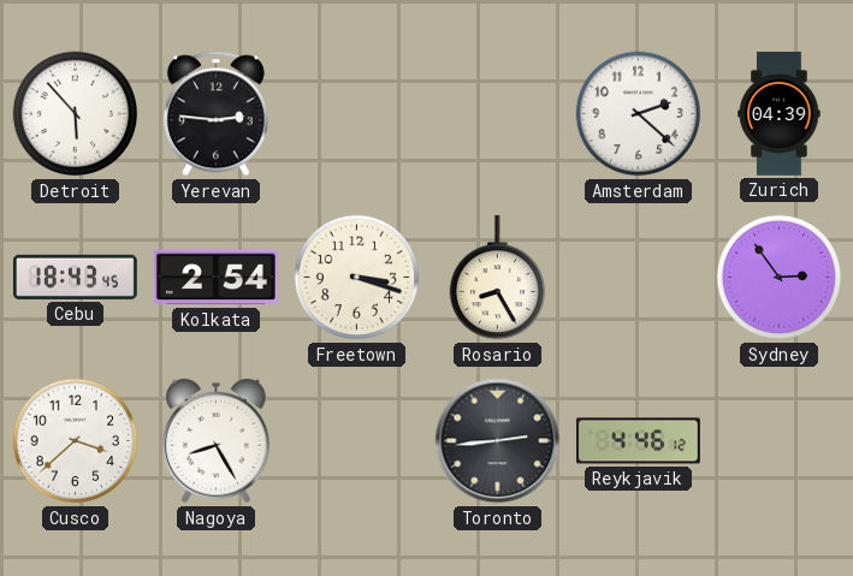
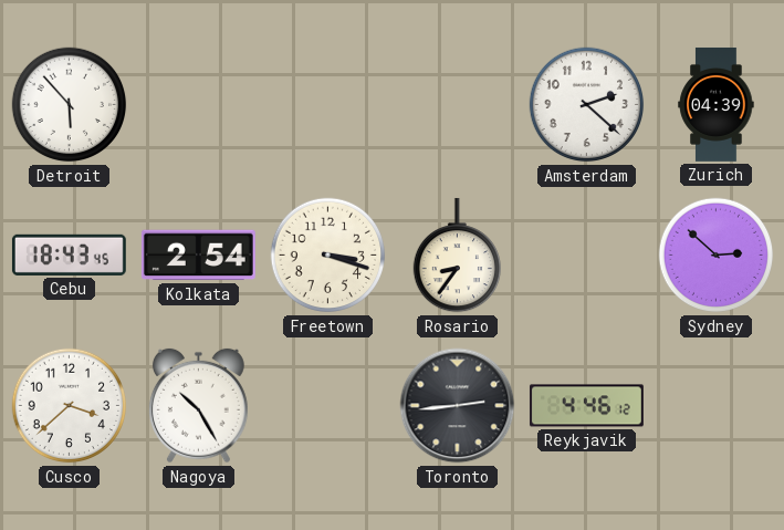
Yerevan: 2:46 -> none
Rosario: 8:25 -> 8:36
Sydney: 2:54 -> 2:52
Nagoya: 8:25 -> 10:25
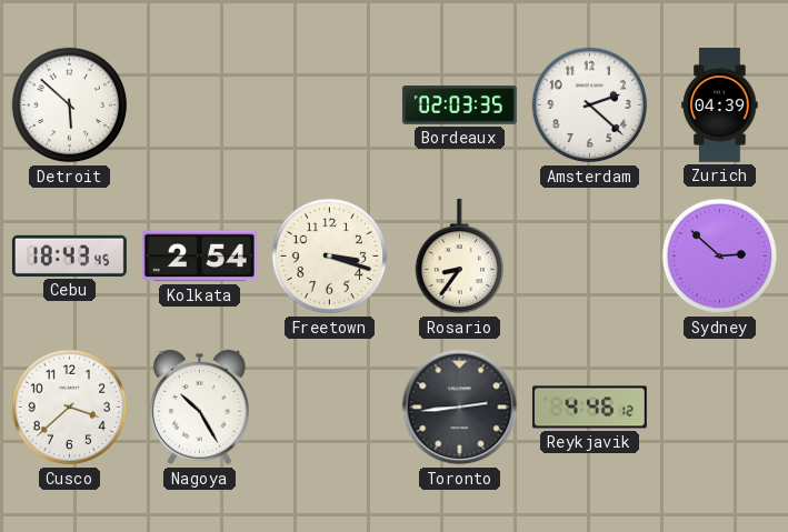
Detroit: 5:53 -> 5:52
Bordeaux: none -> 02:03
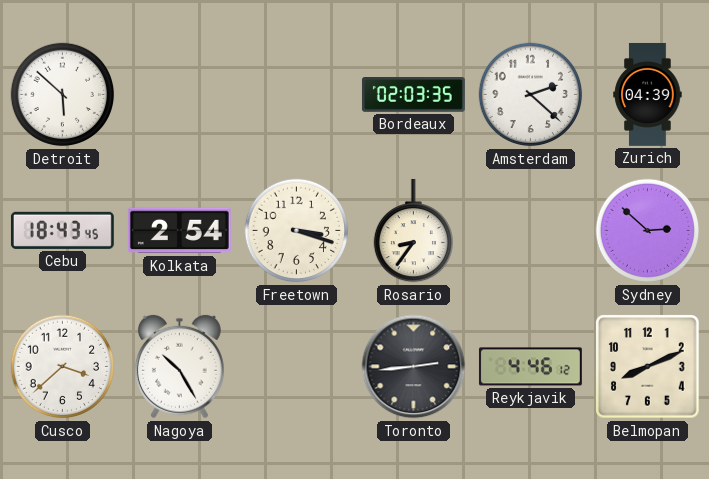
Belmopan: none -> 8:11
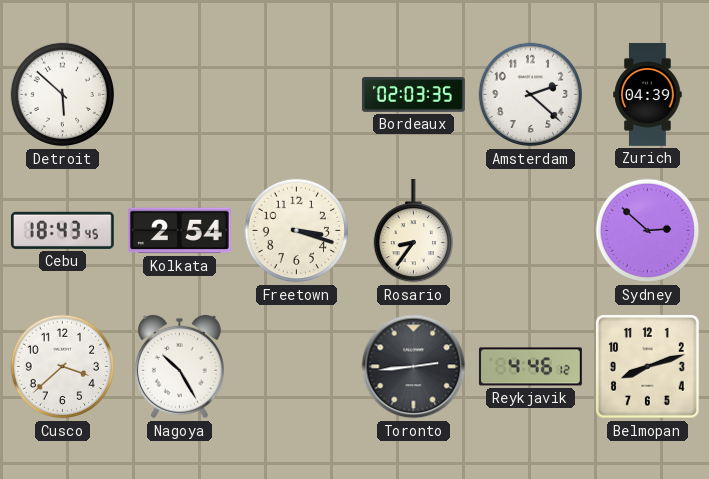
Belmopan: 8:11 -> 8:12
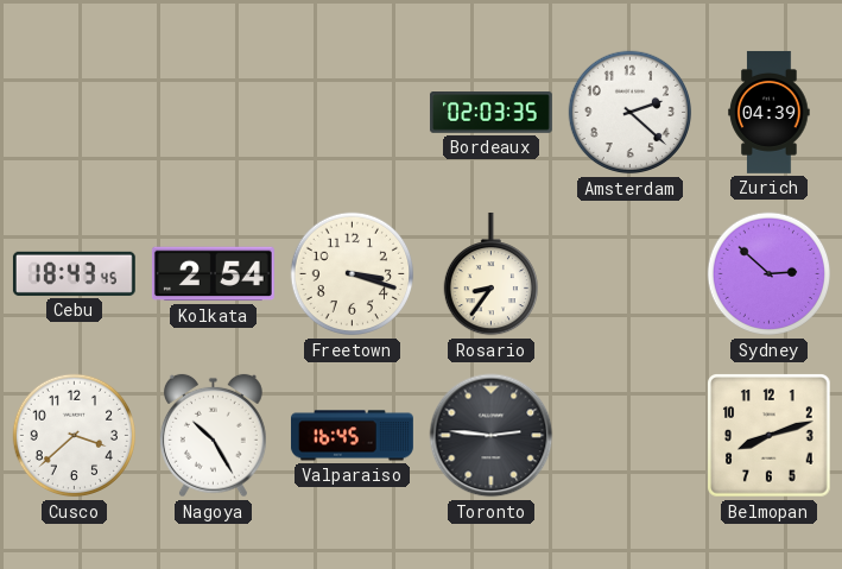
Detroit: 5:52 -> none
Valparaiso: none -> 16:45
Toronto: 2:44 -> 2:46
Reykjavik: 4:46 -> none
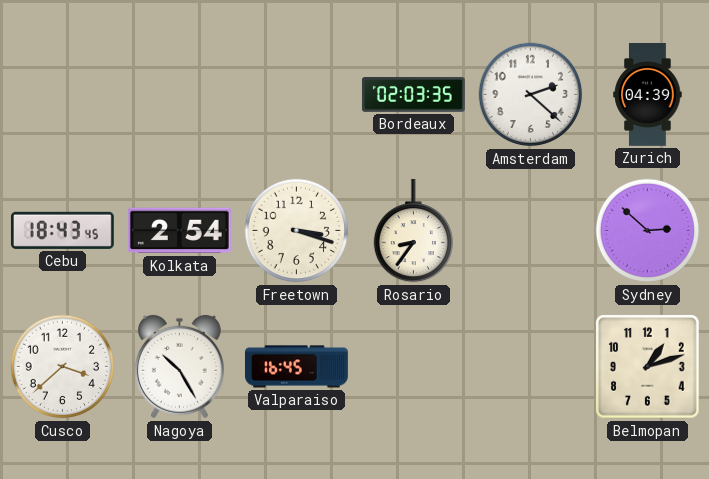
Toronto: 2:46 -> none
Belmopan: 8:12 -> 1:12
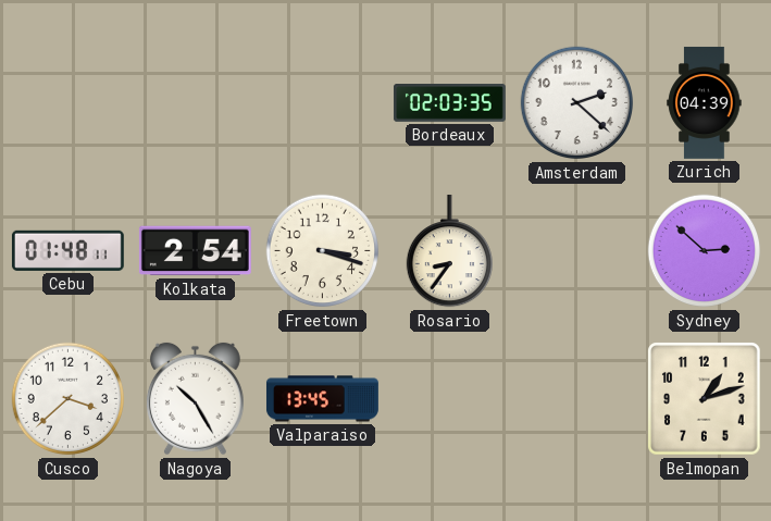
Cebu: 18:43 -> 01:48
Valparaiso: 16:45 -> 13:45
